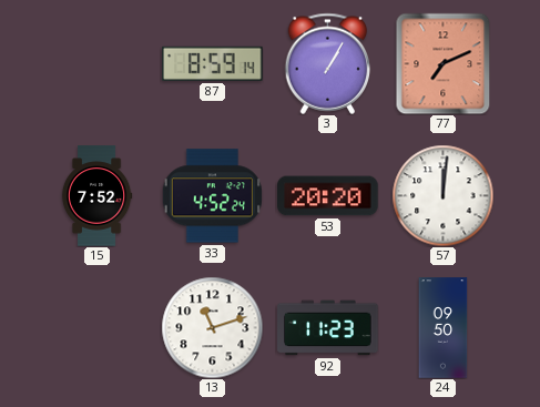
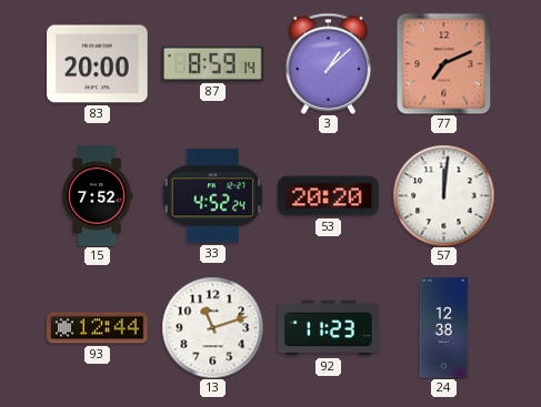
83: none -> 20:00
3: 1:05 -> 1:08
93: none -> 12:44
24: 09:50 -> 12:38
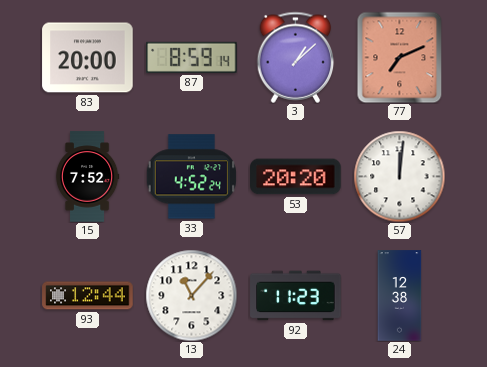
13: 11:12 -> 11:07
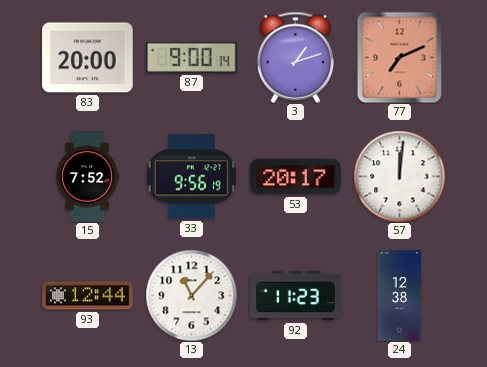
87: 8:59 -> 9:00
3: 1:08 -> 1:12
33: 4:52 -> 9:56
53: 20:20 -> 20:17
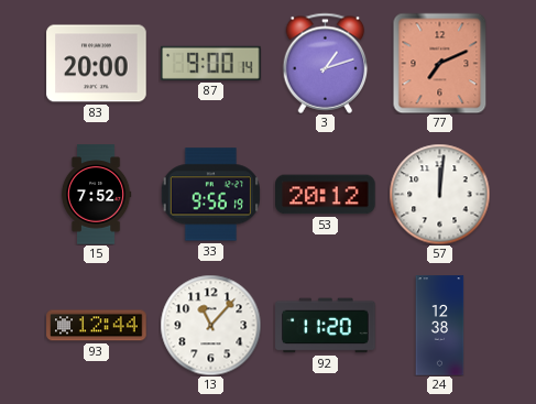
53: 20:17 -> 20:12
92: 11:23 -> 11:20
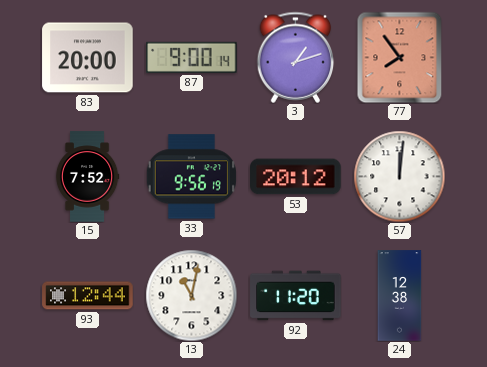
77: 7:11 -> 7:54
13: 11:07 -> 11:02
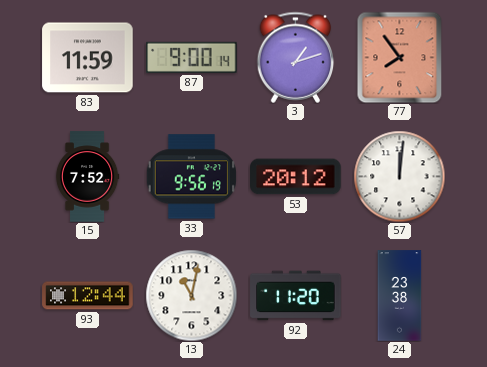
83: 20:00 -> 11:59
24: 12:38 -> 23:38
